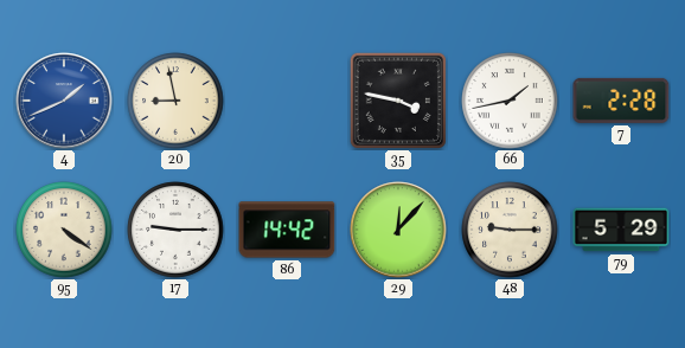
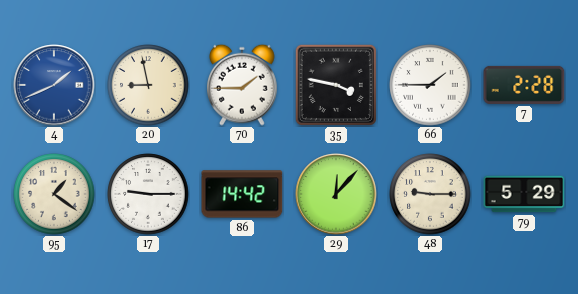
70: none -> 1:45
66: 1:43 -> 1:45
95: 4:21 -> 1:21
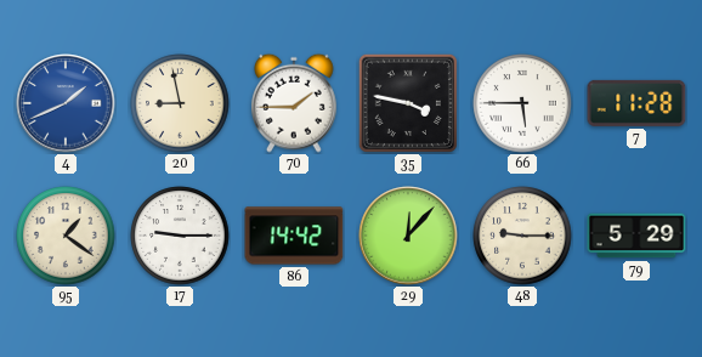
66: 1:45 -> 5:45
7: 2:28 -> 11:28
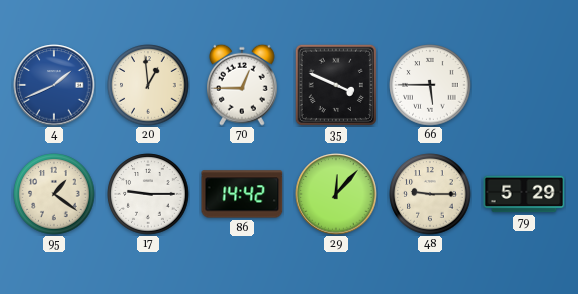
20: 8:58 -> 12:59
70: 1:45 -> 12:45
35: 3:47 -> 3:49
7: 11:28 -> none
